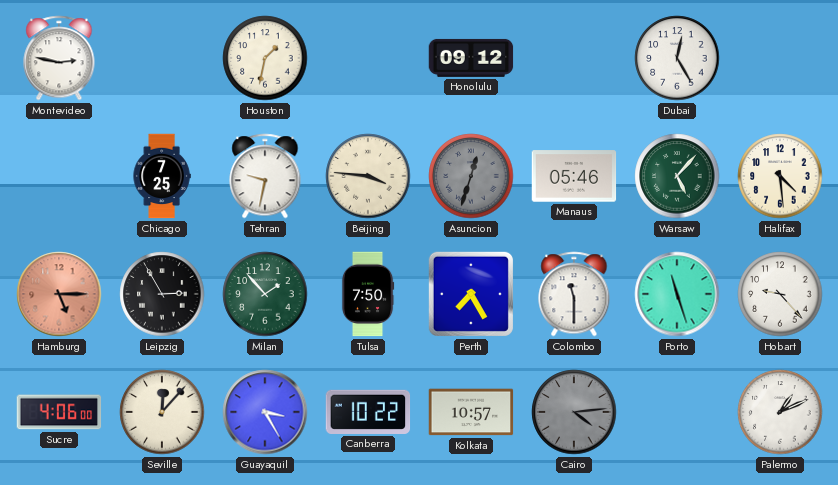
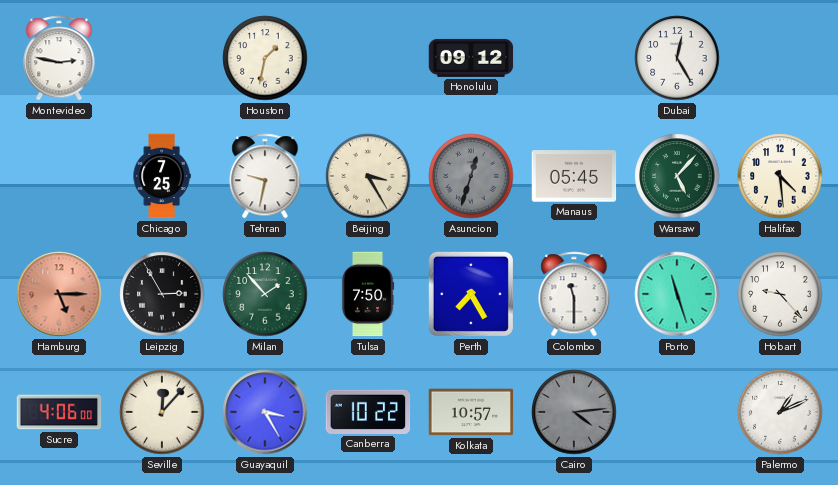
Beijing: 3:46 -> 3:25
Manaus: 05:46 -> 05:45
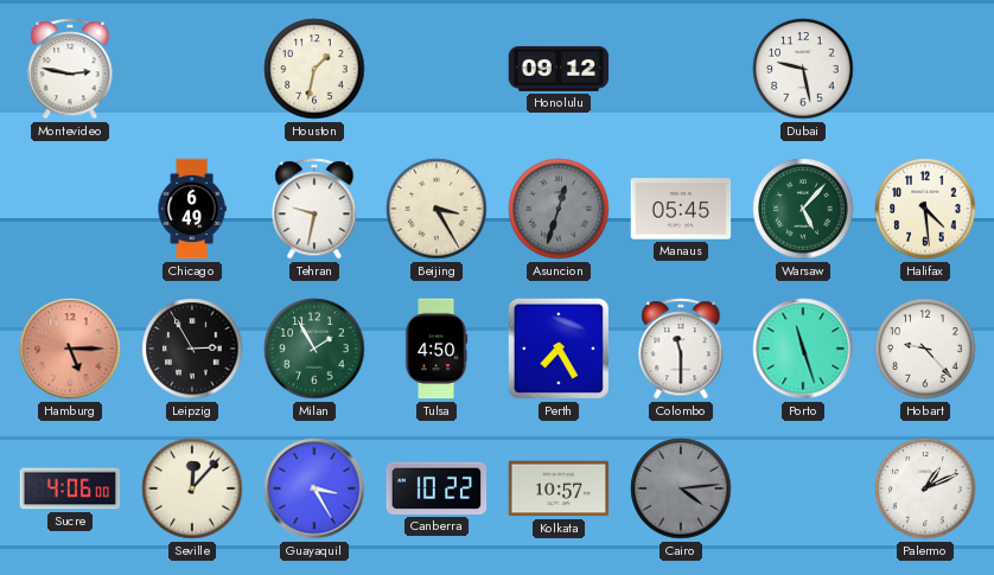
Dubai: 12:25 -> 9:28
Chicago: 7:25 -> 6:49
Milan: 1:53 -> 1:55
Tulsa: 7:50 -> 4:50
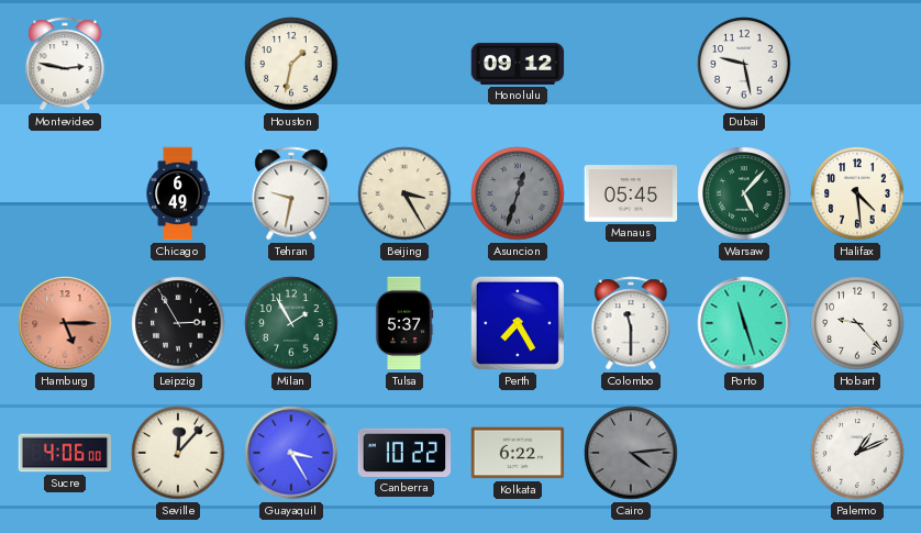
Tulsa: 4:50 -> 5:37
Kolkata: 10:57 -> 6:22
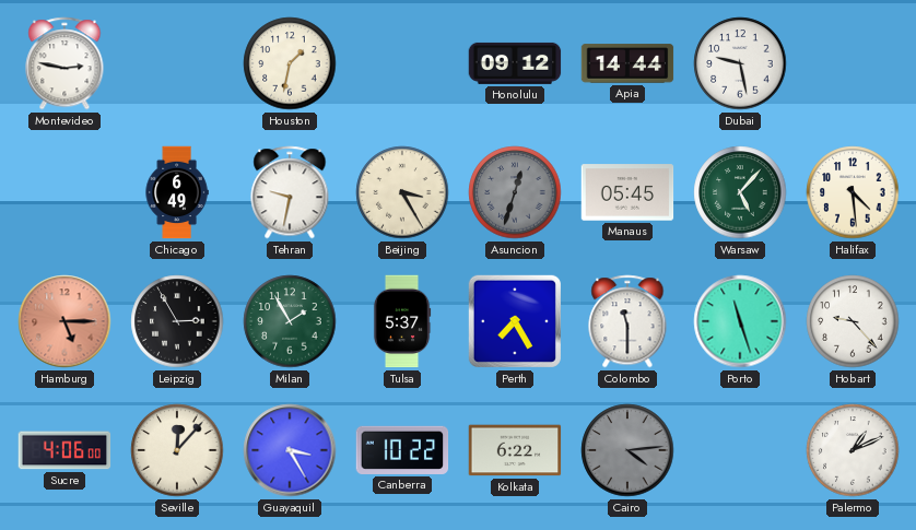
Apia: none -> 14:44
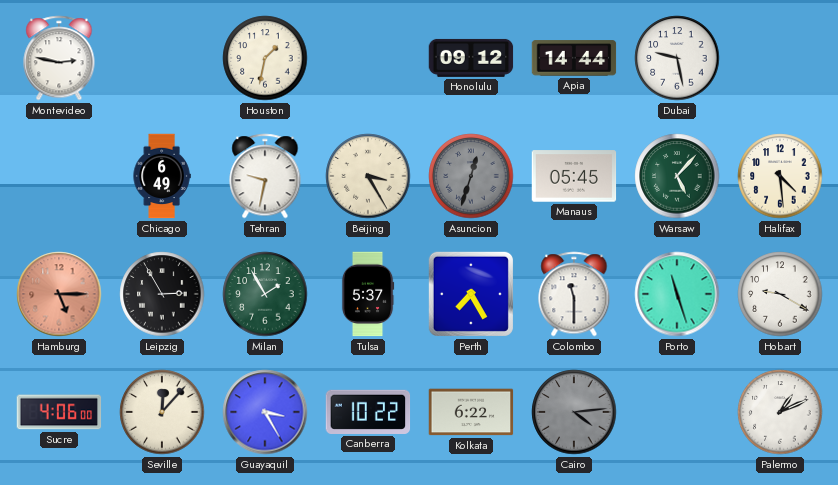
Hobart: 9:23 -> 9:20
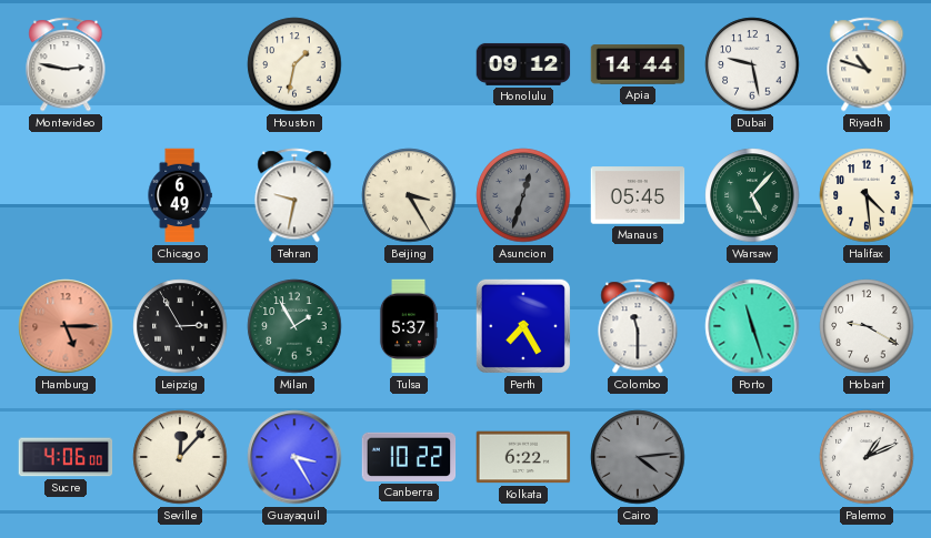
Riyadh: none -> 10:48
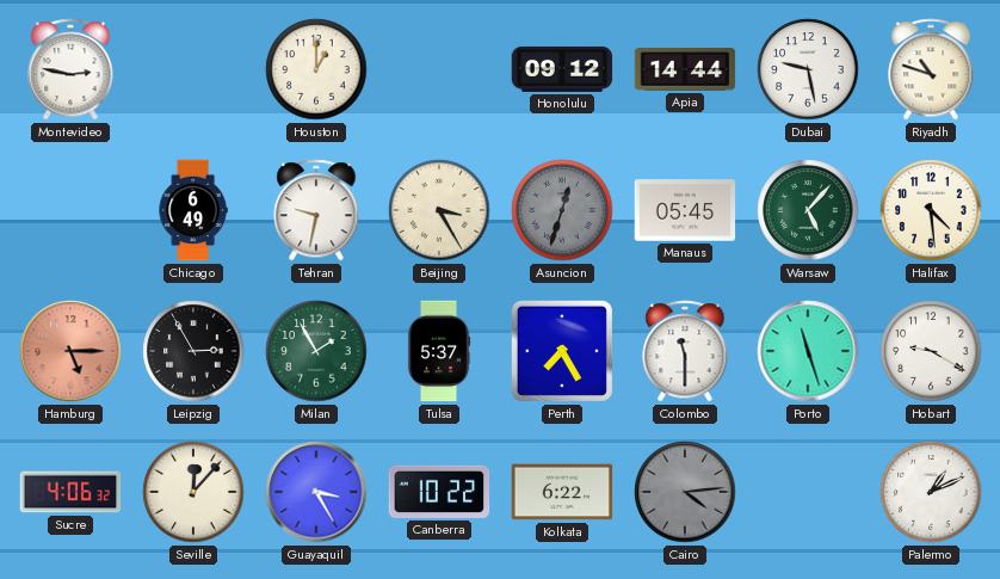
Houston: 1:32 -> 1:00
Sucre: 4:06:00 -> 4:06:32
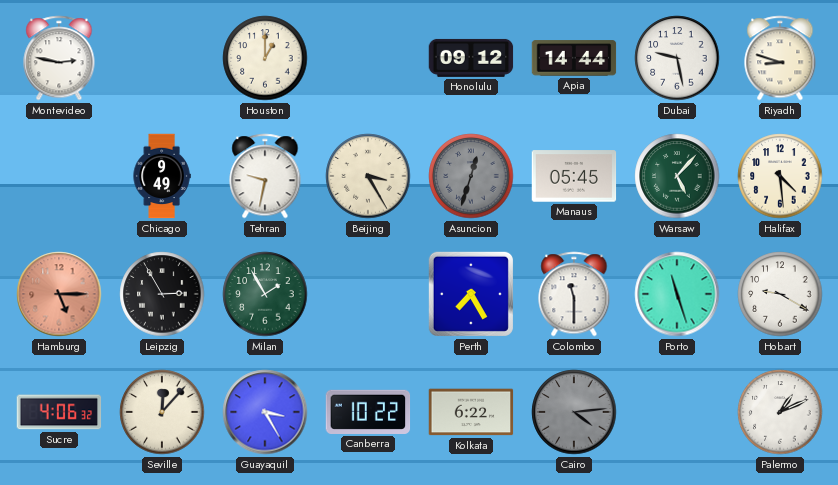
Riyadh: 10:48 -> 8:48
Chicago: 6:49 -> 9:49
Tulsa: 5:37 -> none
